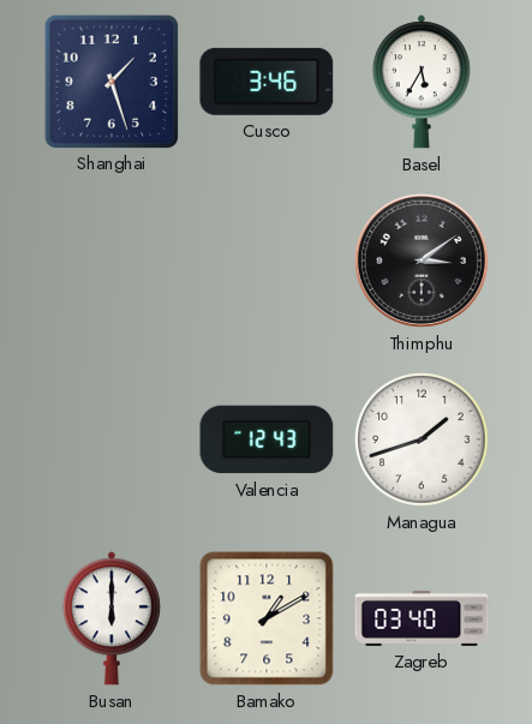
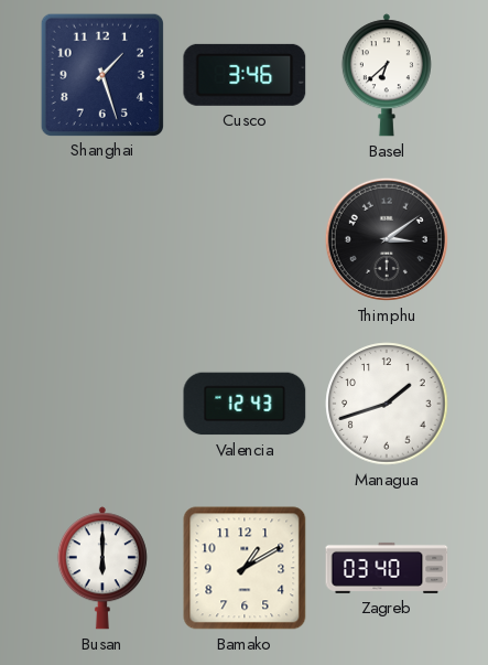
Basel: 5:35 -> 6:38
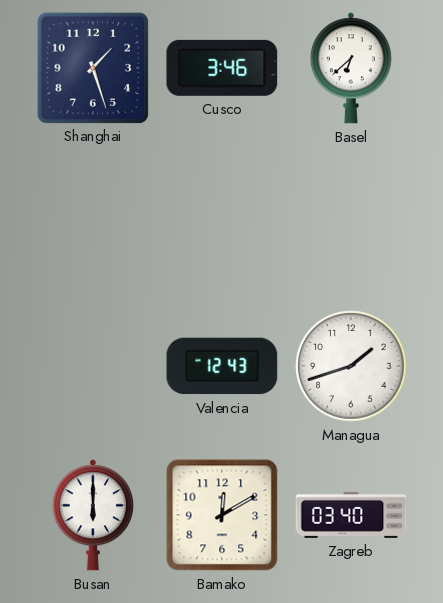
Thimphu: 3:09 -> none
Bamako: 1:10 -> 12:10
